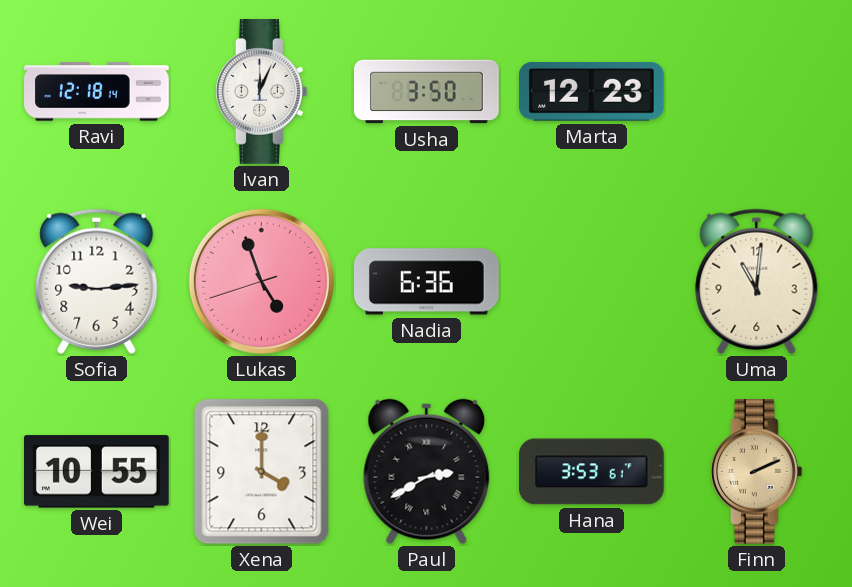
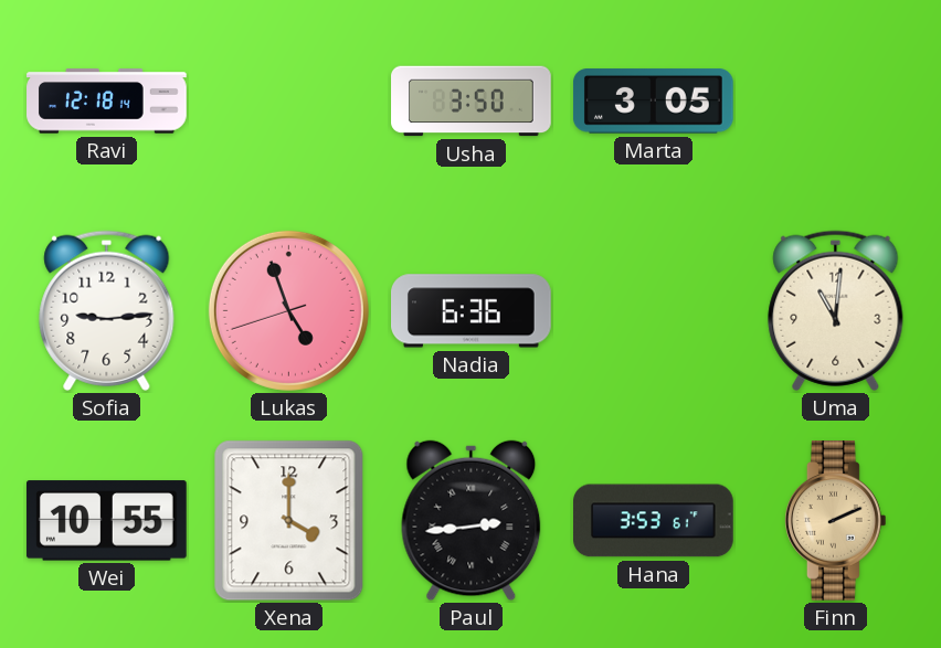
Ivan: 12:04 -> none
Marta: 12:23 -> 3:05
Paul: 2:40 -> 2:44
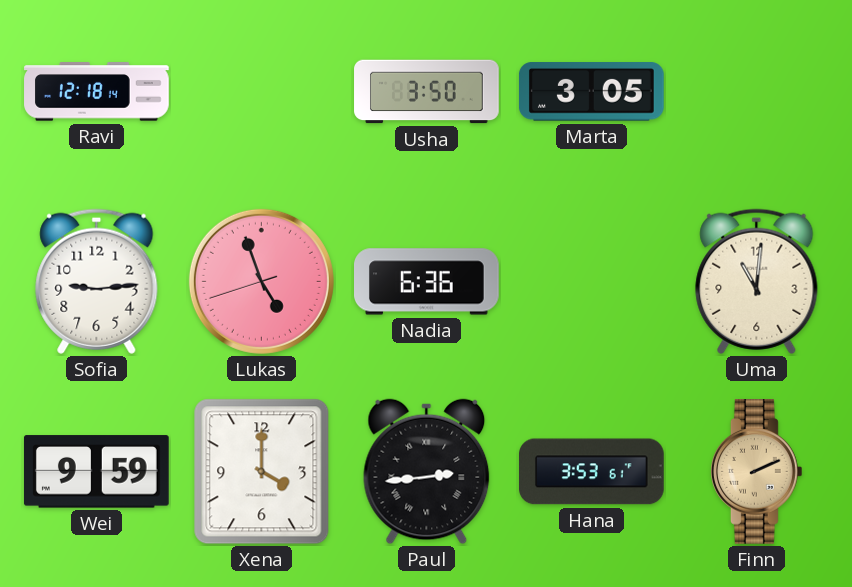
Wei: 10:55 -> 9:59
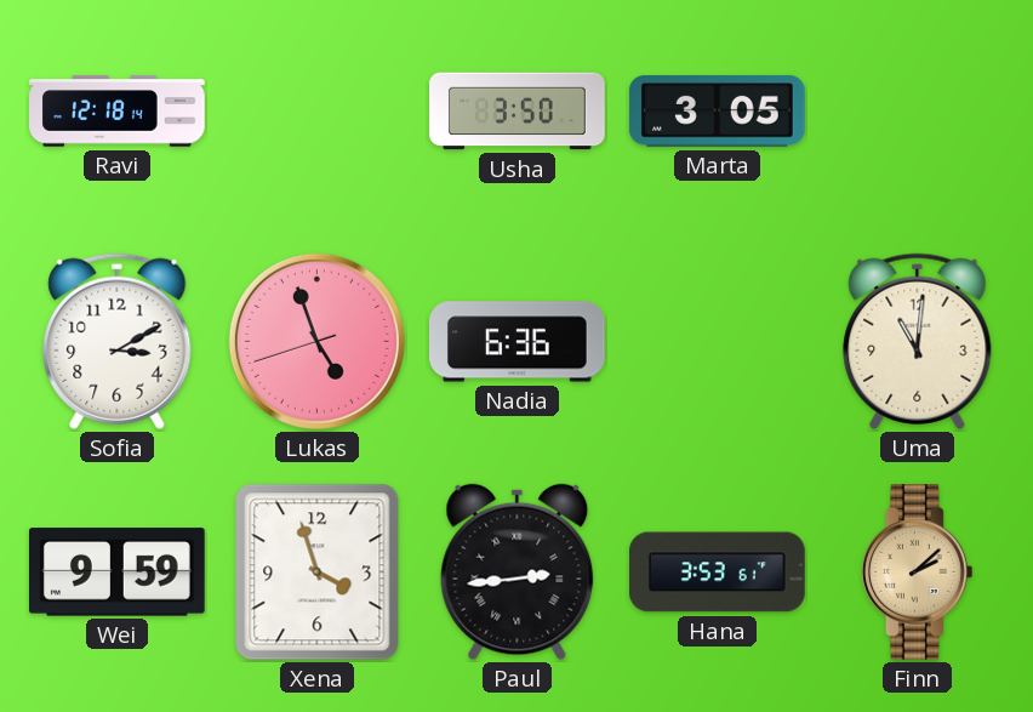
Sofia: 9:14 -> 3:10
Xena: 4:00 -> 3:57
Finn: 2:11 -> 2:08
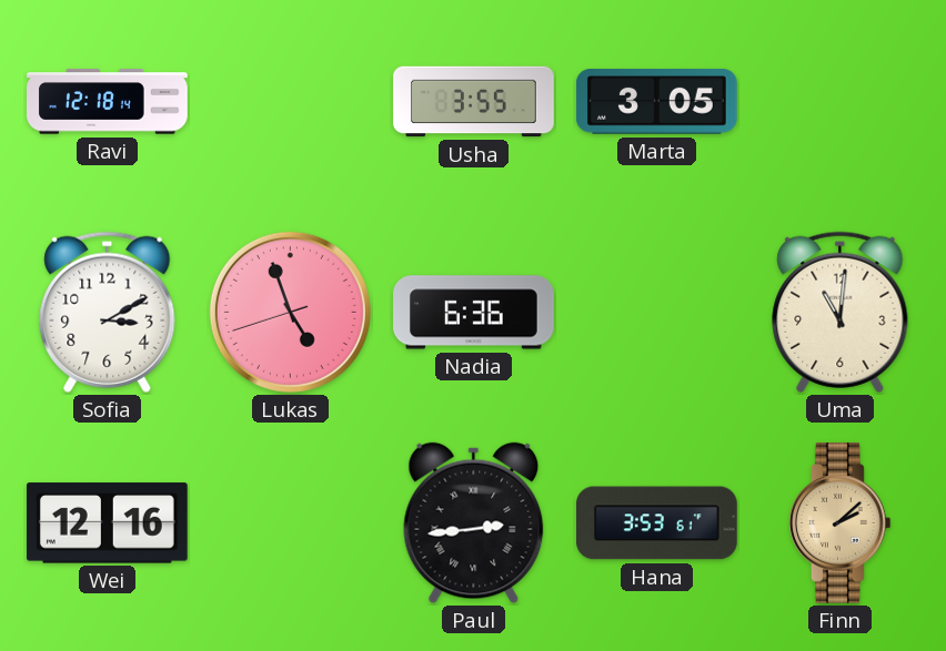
Usha: 3:50 -> 3:55
Wei: 9:59 -> 12:16
Xena: 3:57 -> none
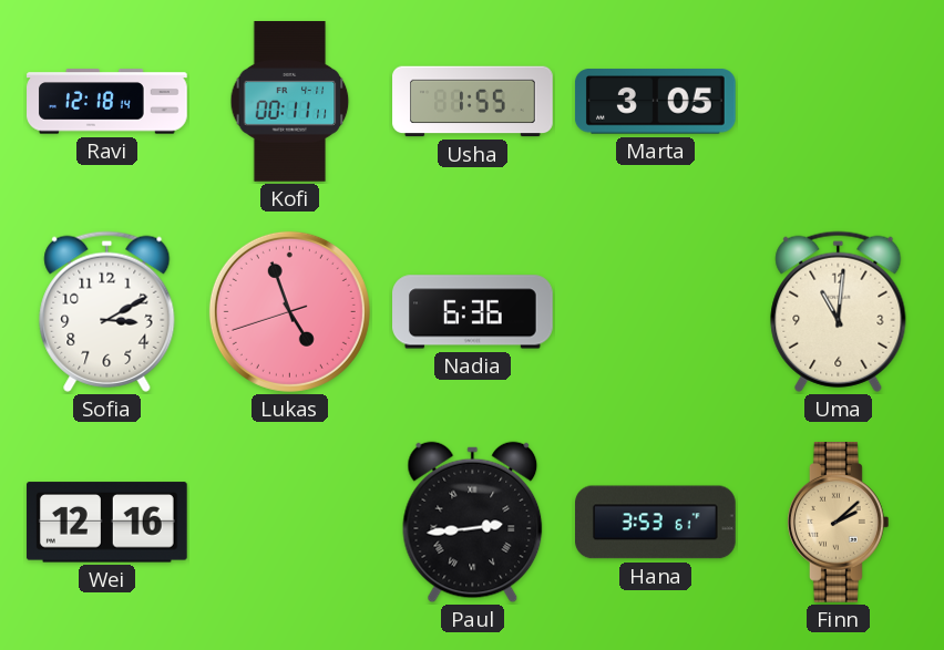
Kofi: none -> 00:11
Usha: 3:55 -> 1:55
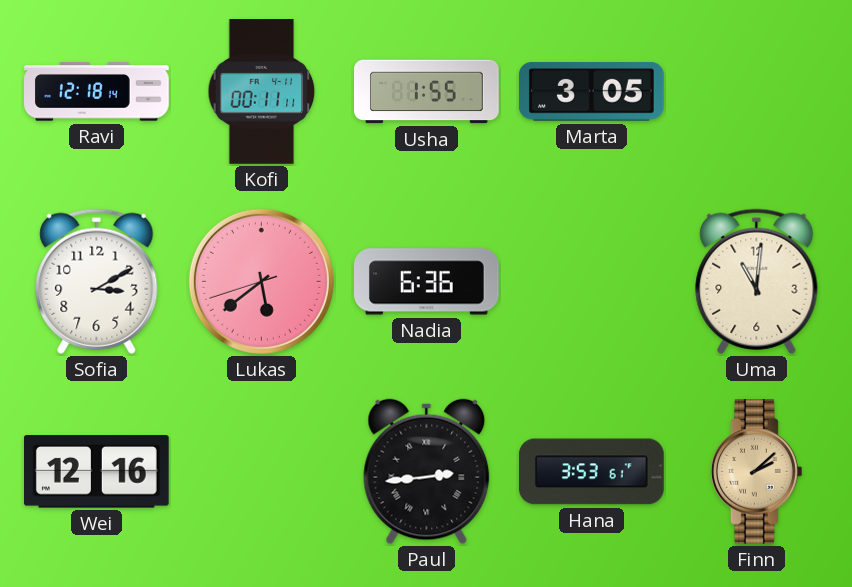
Lukas: 4:56 -> 5:38
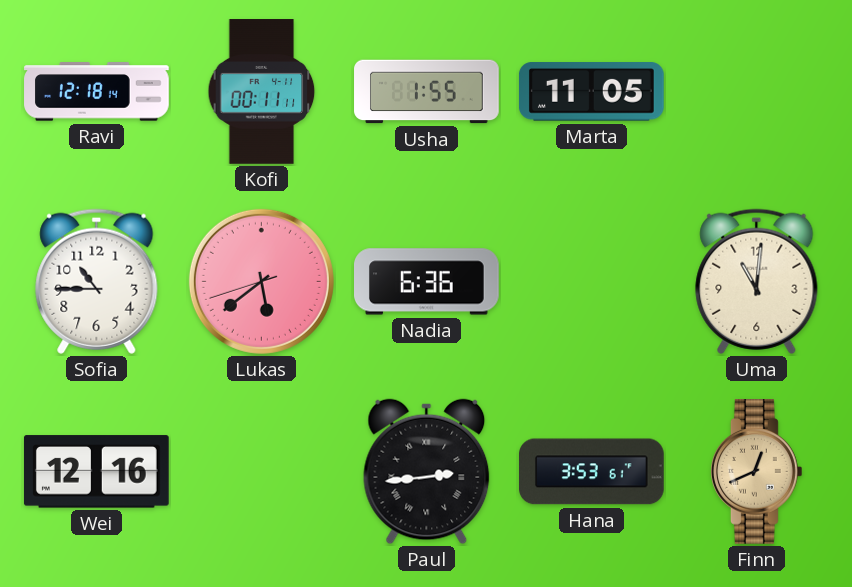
Marta: 3:05 -> 11:05
Sofia: 3:10 -> 10:45
Finn: 2:08 -> 12:41
